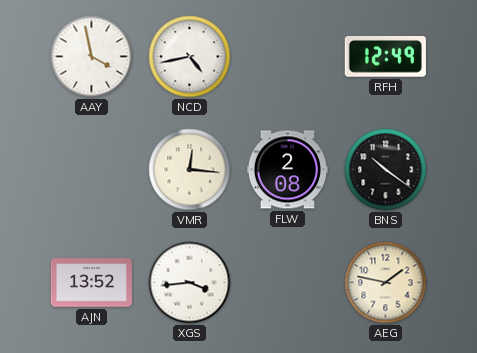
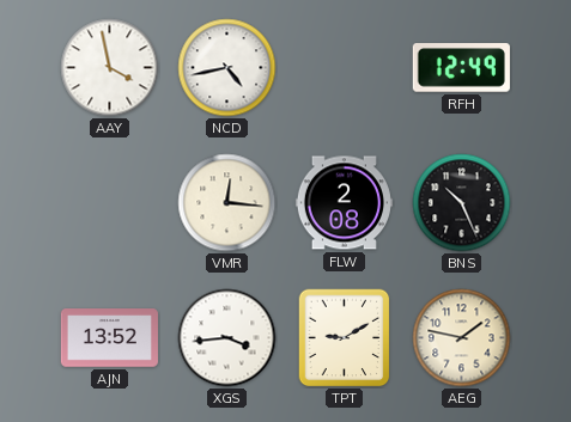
BNS: 10:21 -> 10:26
TPT: none -> 9:10
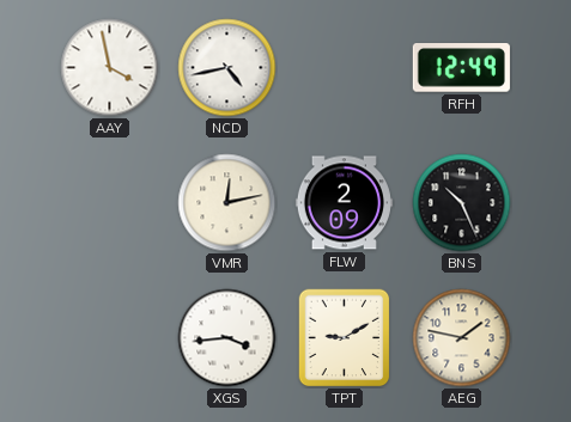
VMR: 12:16 -> 12:13
FLW: 2:08 -> 2:09
AJN: 13:52 -> none
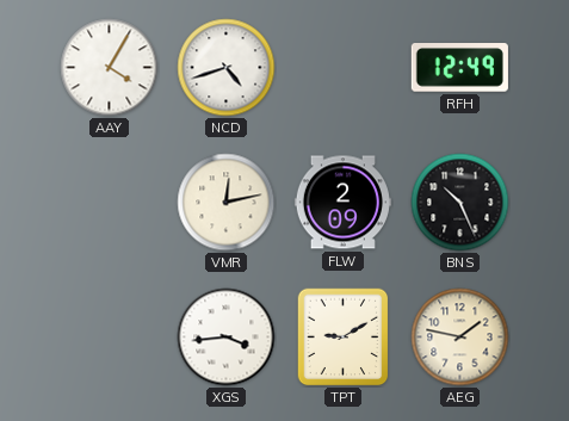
AAY: 3:58 -> 4:05
NCD: 4:43 -> 4:42
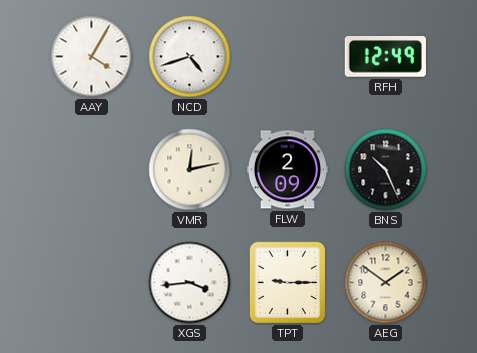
TPT: 9:10 -> 9:15
AEG: 1:47 -> 1:51
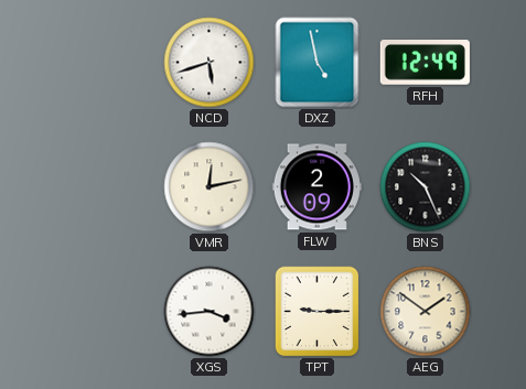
AAY: 4:05 -> none
NCD: 4:42 -> 5:42
DXZ: none -> 4:58
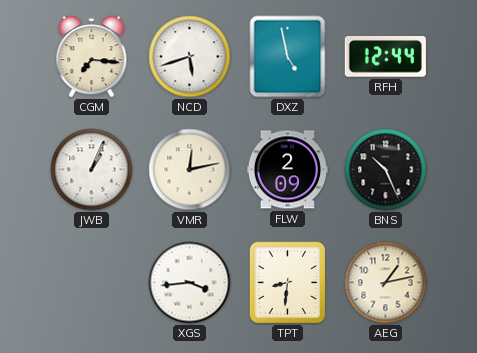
CGM: none -> 7:16
RFH: 12:49 -> 12:44
JWB: none -> 1:04
TPT: 9:15 -> 8:31
AEG: 1:51 -> 1:13
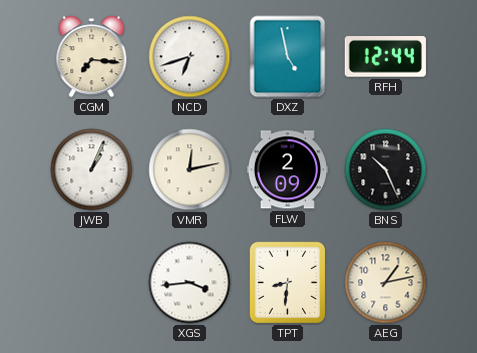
NCD: 5:42 -> 6:42
